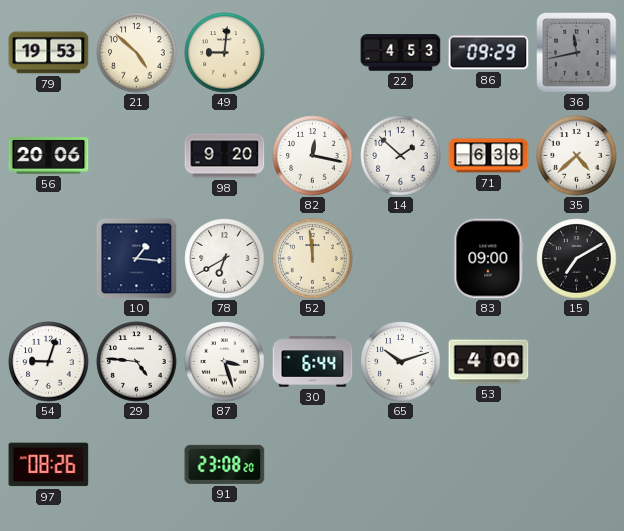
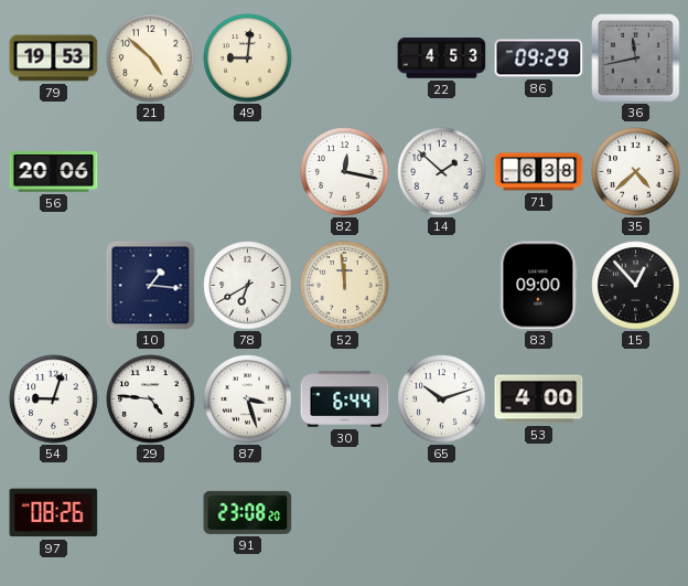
98: 9:20 -> none
15: 7:10 -> 12:53
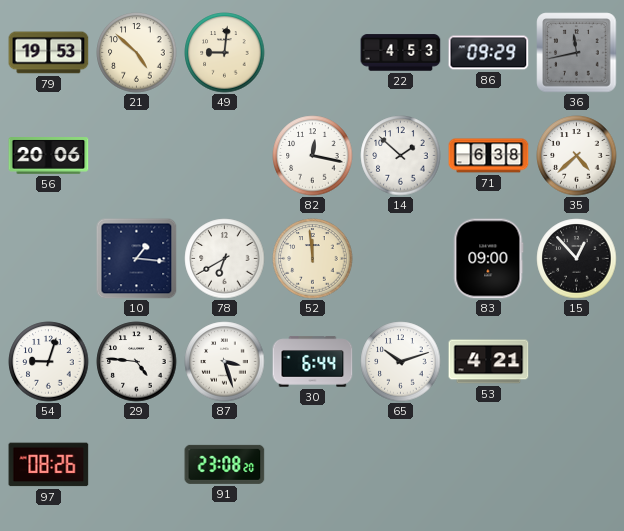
53: 4:00 -> 4:21
